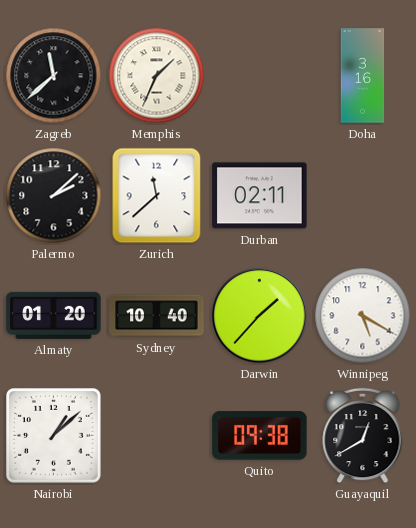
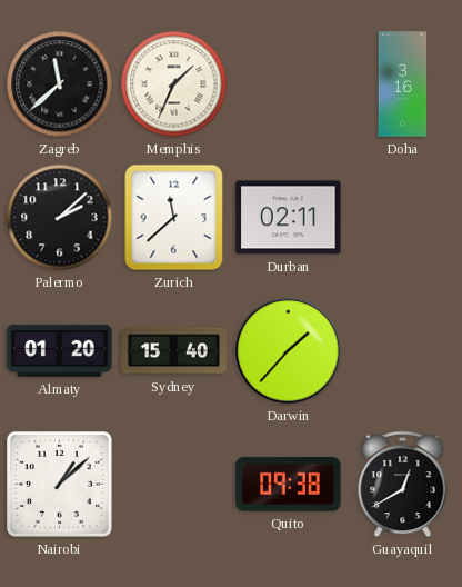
Sydney: 10:40 -> 15:40
Winnipeg: 5:20 -> none
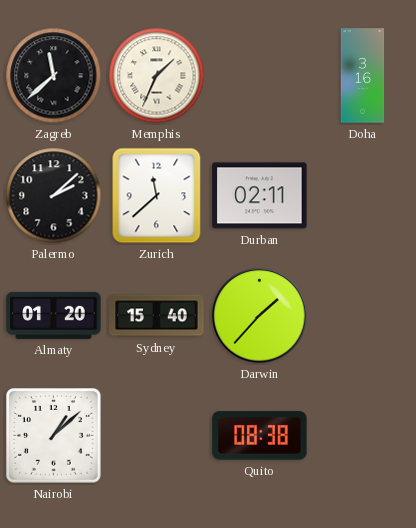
Quito: 09:38 -> 08:38
Guayaquil: 12:40 -> none
